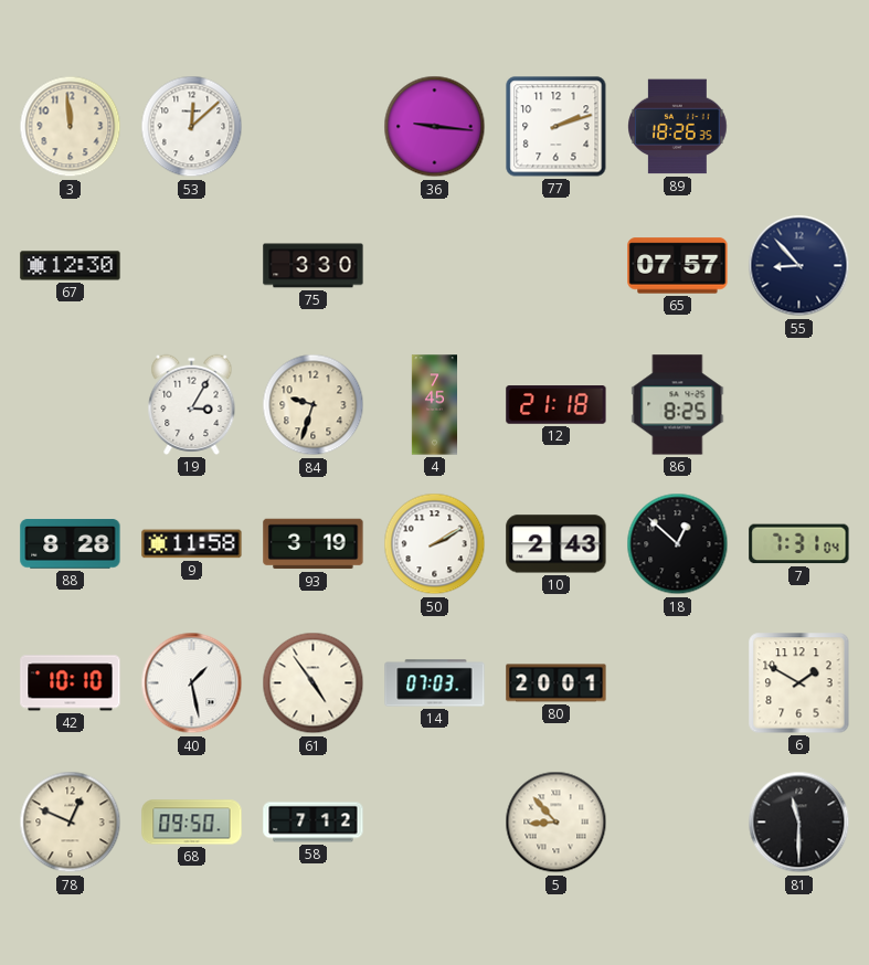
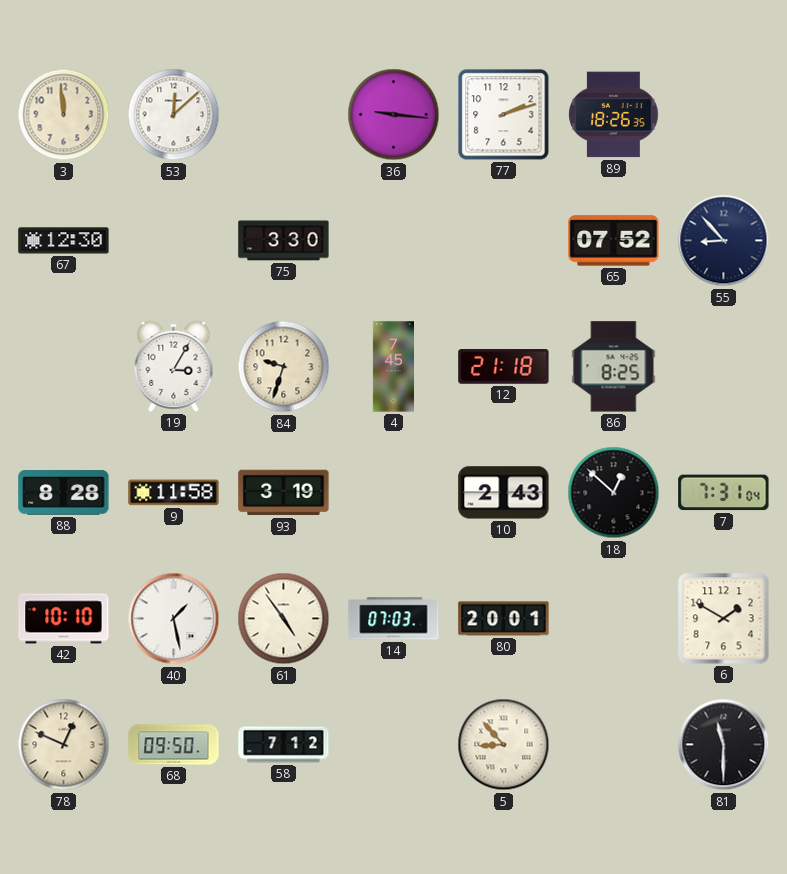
65: 07:57 -> 07:52
50: 2:10 -> none
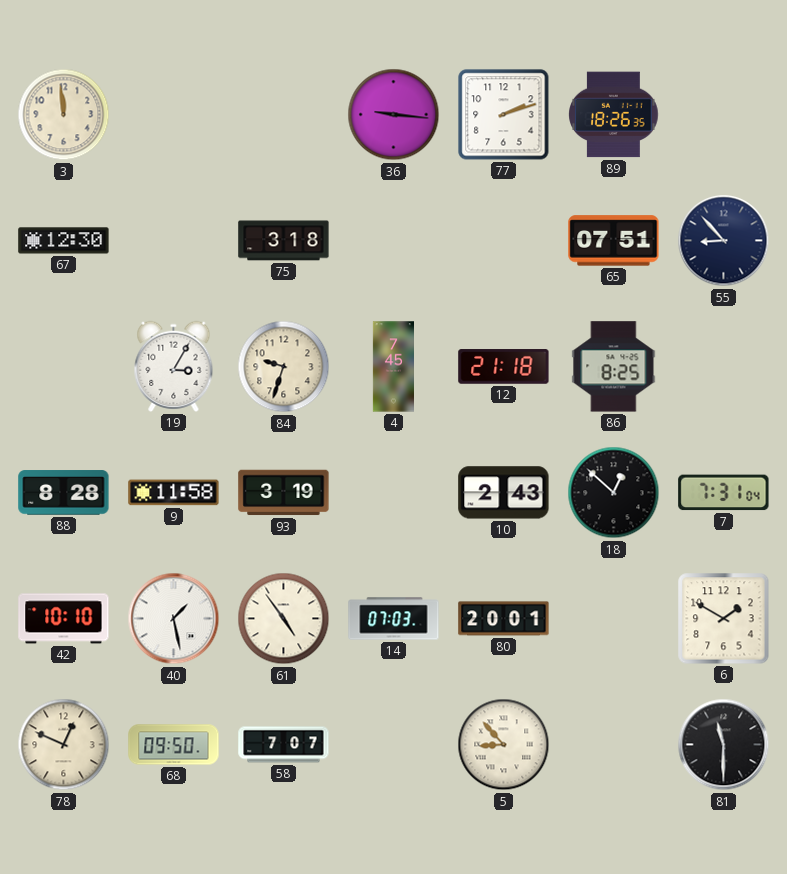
53: 12:08 -> none
75: 3:30 -> 3:18
65: 07:52 -> 07:51
58: 7:12 -> 7:07
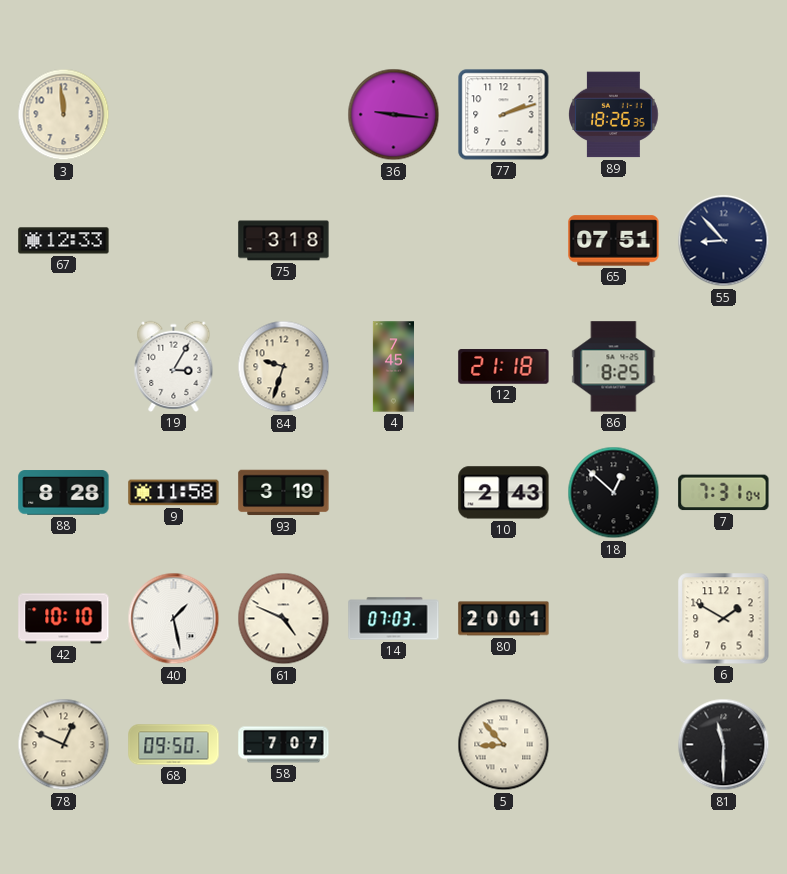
67: 12:30 -> 12:33
61: 4:54 -> 4:49
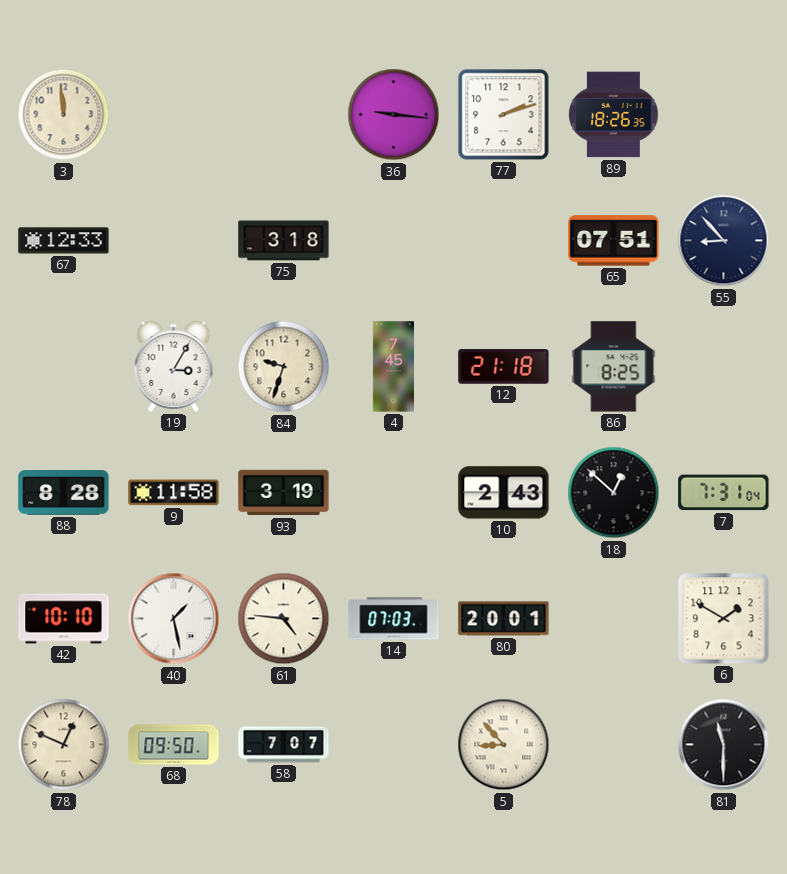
61: 4:49 -> 4:46
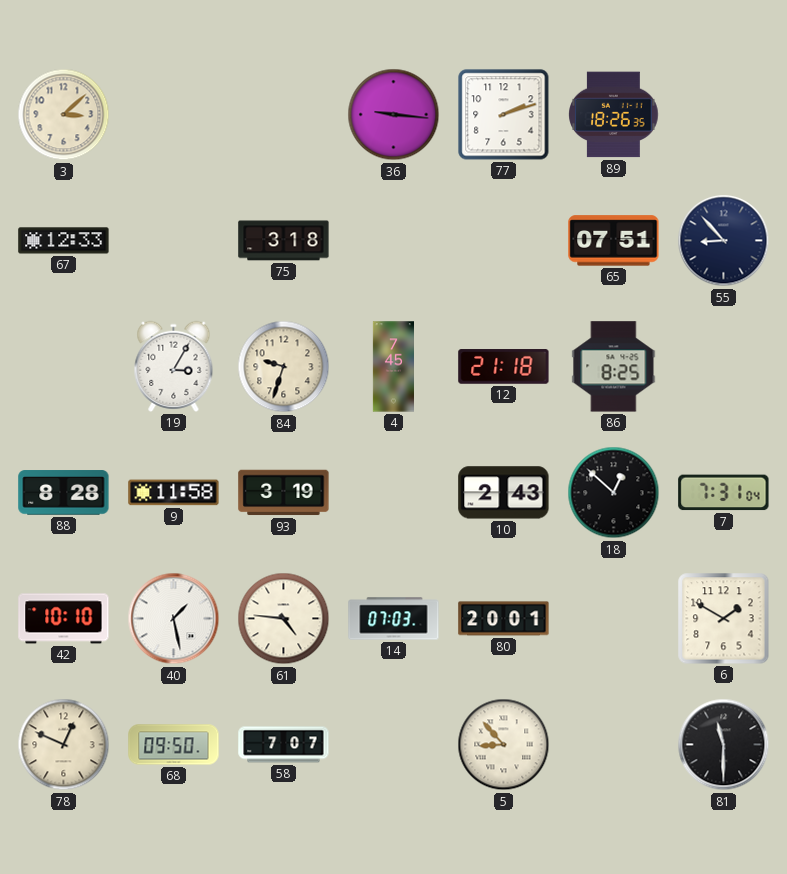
3: 11:59 -> 3:08
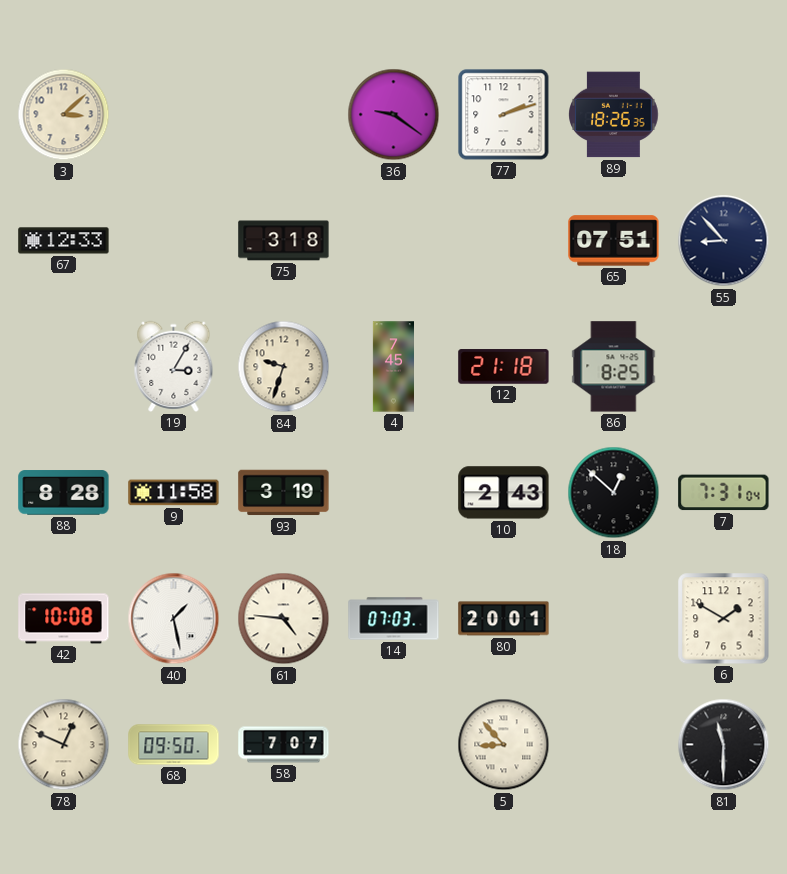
36: 9:16 -> 9:21
42: 10:10 -> 10:08
